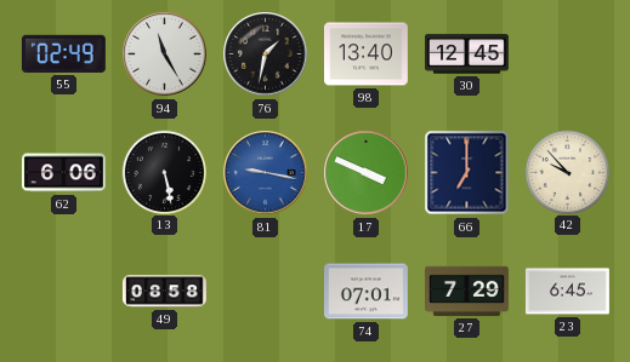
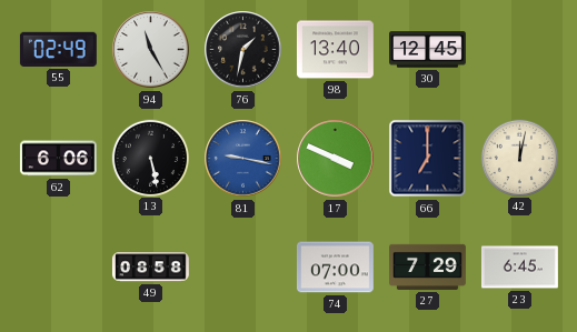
42: 9:53 -> 12:02
74: 07:01 -> 07:00
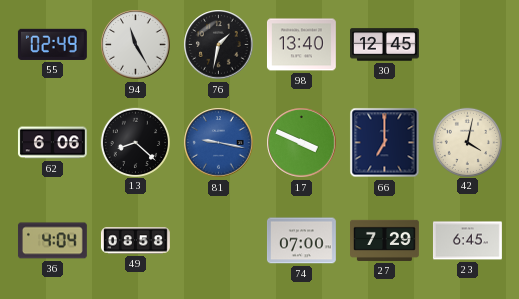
13: 5:28 -> 8:22
42: 12:02 -> 4:02
36: none -> 4:04
